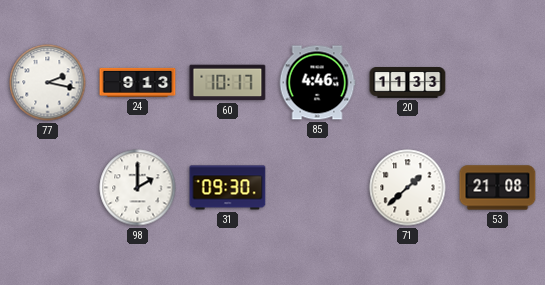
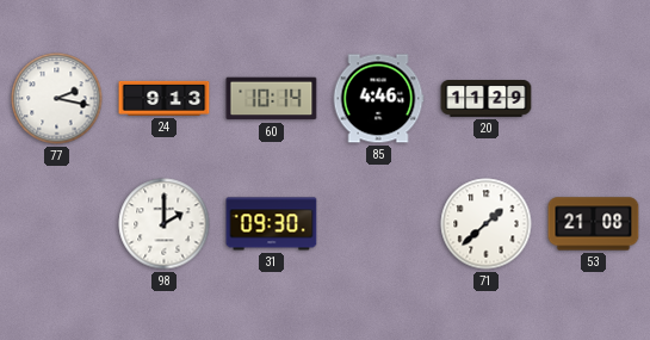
60: 10:17 -> 10:14
20: 11:33 -> 11:29
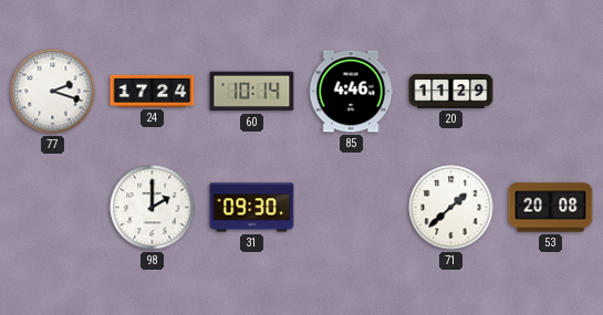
77: 2:17 -> 2:18
24: 9:13 -> 17:24
53: 21:08 -> 20:08
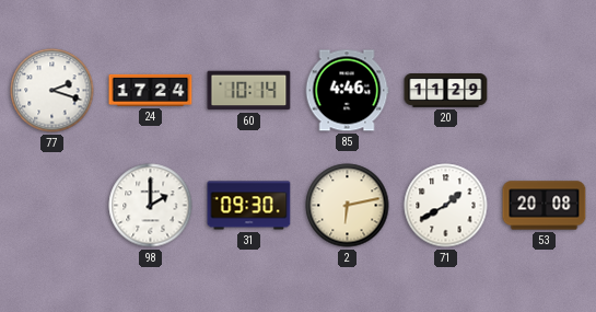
2: none -> 6:13
71: 1:38 -> 1:40
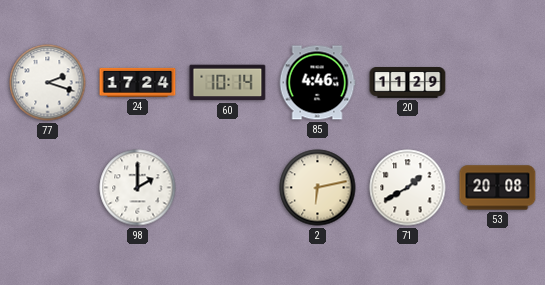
31: 09:30 -> none
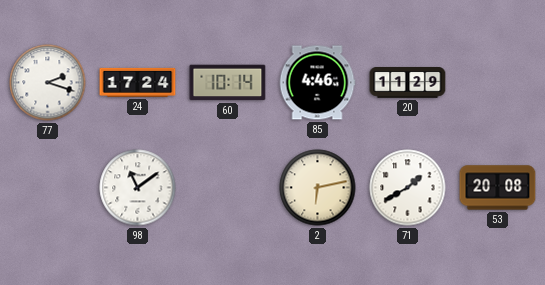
98: 2:00 -> 11:09
